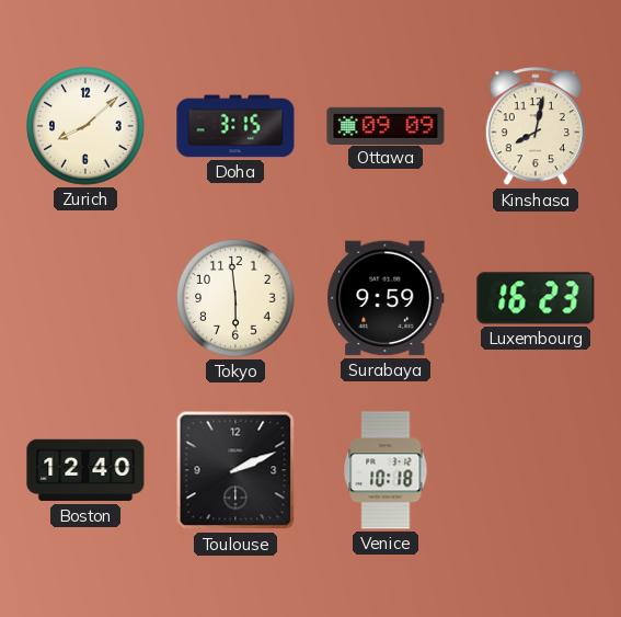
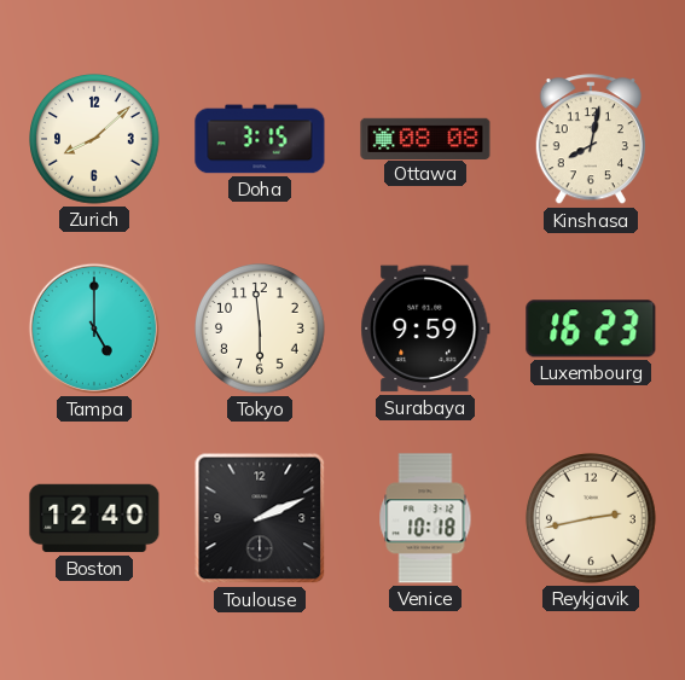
Ottawa: 09:09 -> 08:08
Tampa: none -> 5:00
Reykjavik: none -> 2:43
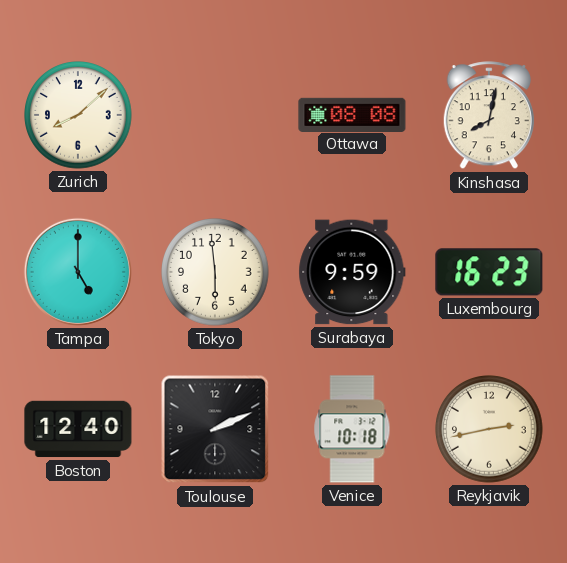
Doha: 3:15 -> none
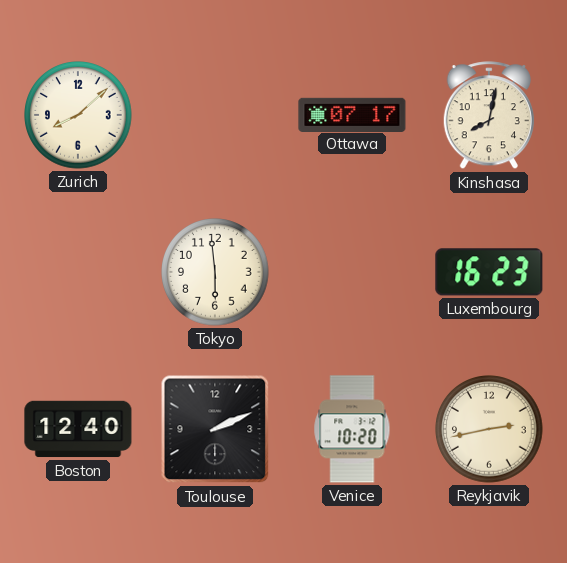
Ottawa: 08:08 -> 07:17
Tampa: 5:00 -> none
Surabaya: 9:59 -> none
Venice: 10:18 -> 10:20
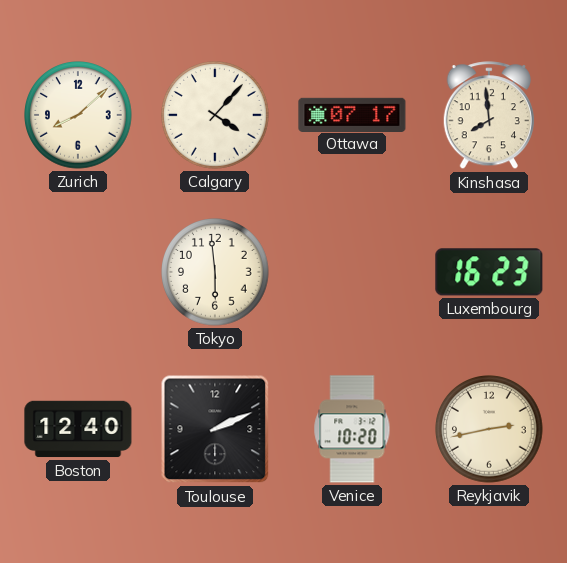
Calgary: none -> 4:07
Kinshasa: 8:02 -> 7:59
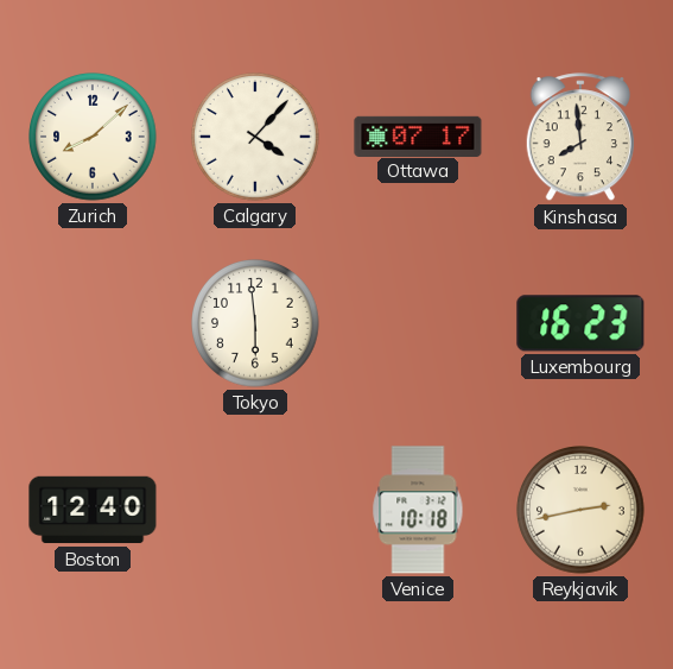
Toulouse: 2:11 -> none
Venice: 10:20 -> 10:18
